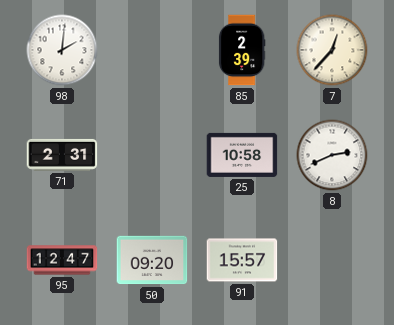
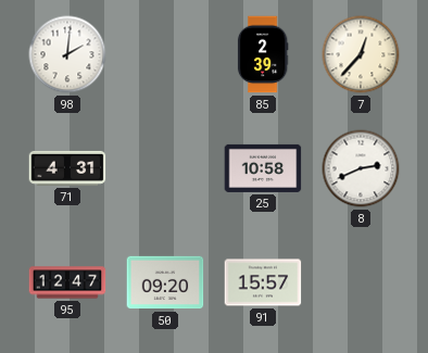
71: 2:31 -> 4:31
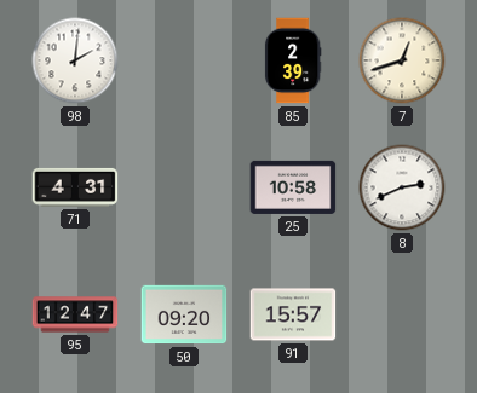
7: 12:37 -> 12:42
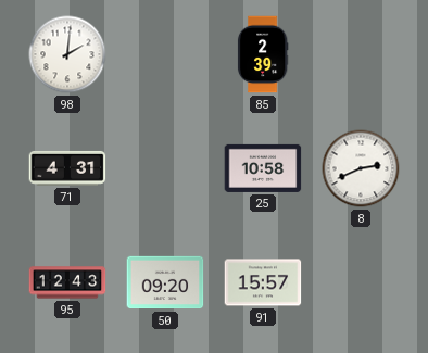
7: 12:42 -> none
95: 12:47 -> 12:43
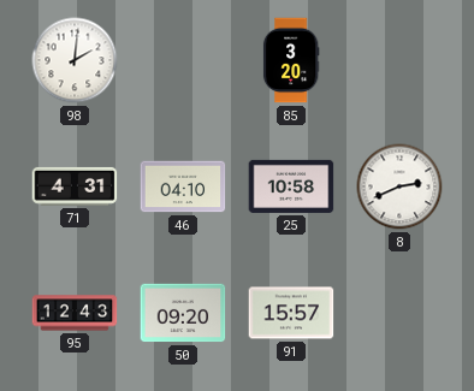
85: 2:39 -> 3:20
46: none -> 04:10
